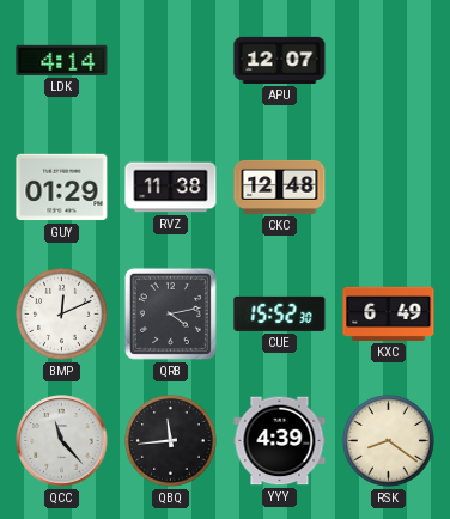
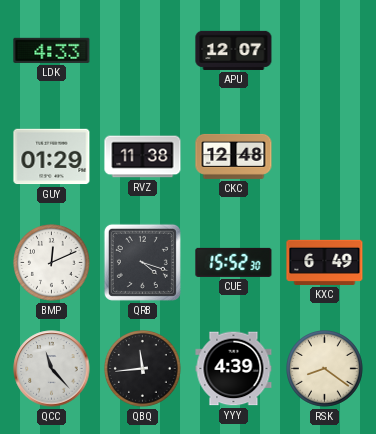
LDK: 4:14 -> 4:33
QRB: 4:13 -> 4:18
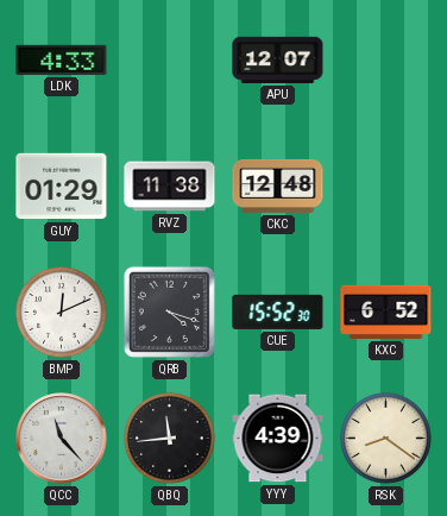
KXC: 6:49 -> 6:52
